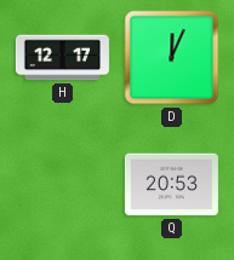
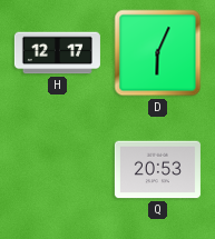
D: 12:04 -> 6:04
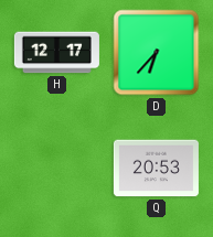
D: 6:04 -> 6:37
